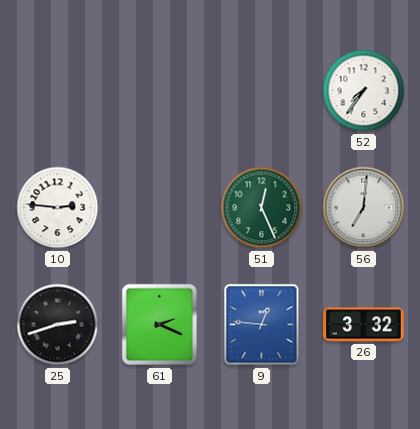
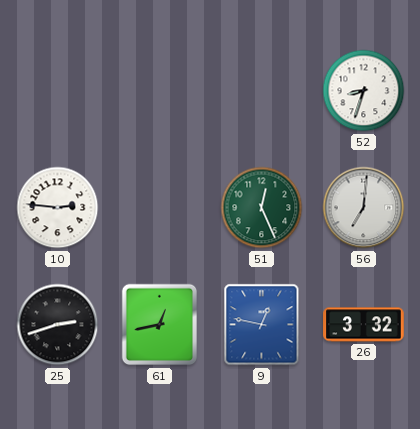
52: 7:36 -> 8:33
61: 2:19 -> 12:43
9: 12:46 -> 12:47
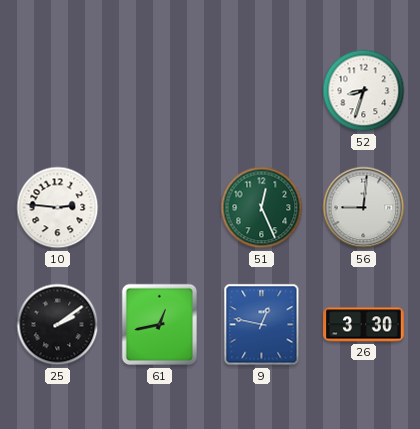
56: 7:01 -> 9:01
25: 2:42 -> 2:09
26: 3:32 -> 3:30
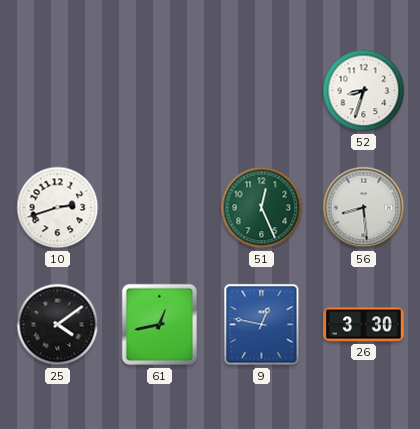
10: 2:46 -> 2:42
56: 9:01 -> 8:29
25: 2:09 -> 4:09
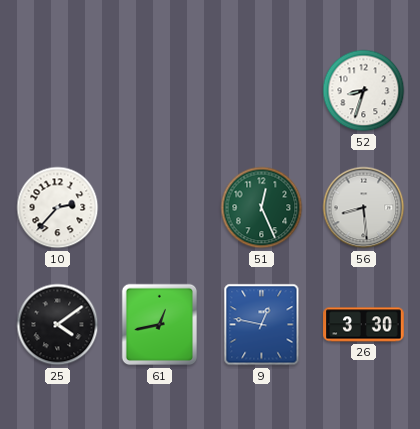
10: 2:42 -> 2:37
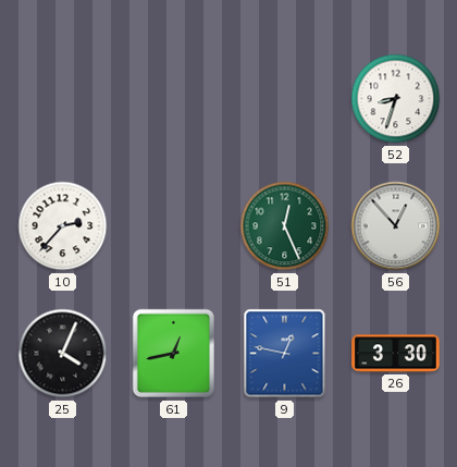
56: 8:29 -> 12:53
25: 4:09 -> 4:04
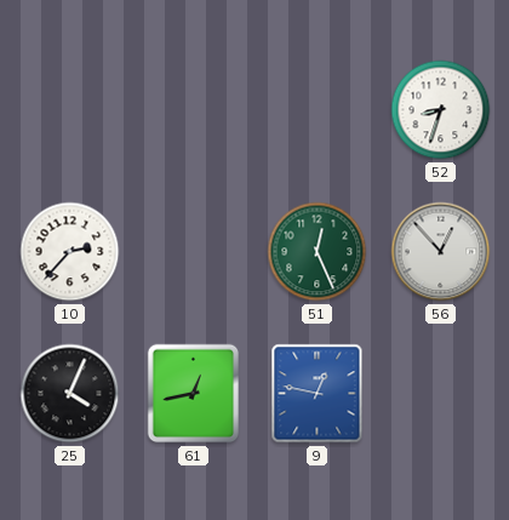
26: 3:30 -> none
